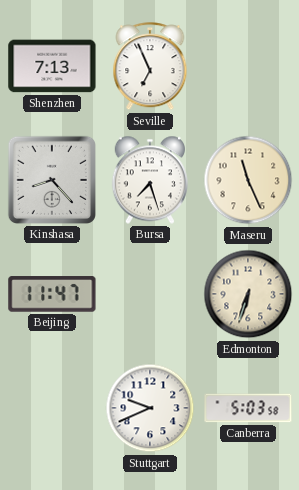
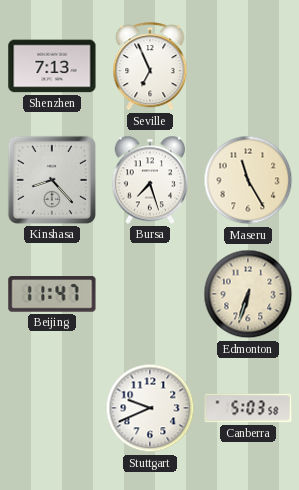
Maseru: 11:26 -> 11:25
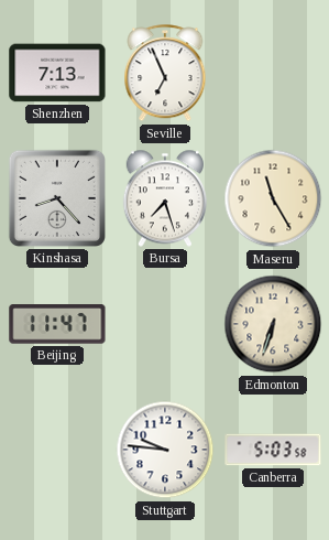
Stuttgart: 9:41 -> 9:46
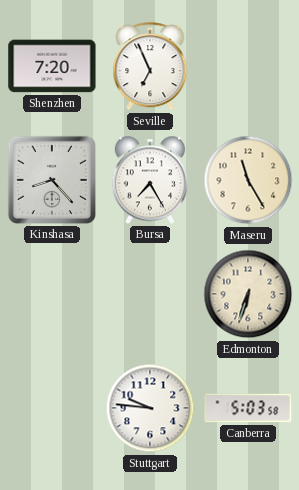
Shenzhen: 7:13 -> 7:20
Bursa: 7:27 -> 7:25
Beijing: 11:47 -> none
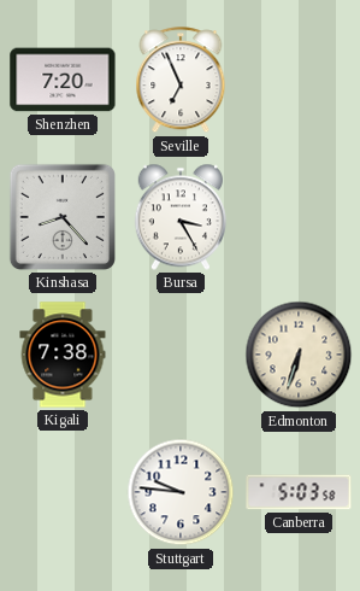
Bursa: 7:25 -> 3:25
Maseru: 11:25 -> none
Kigali: none -> 7:38
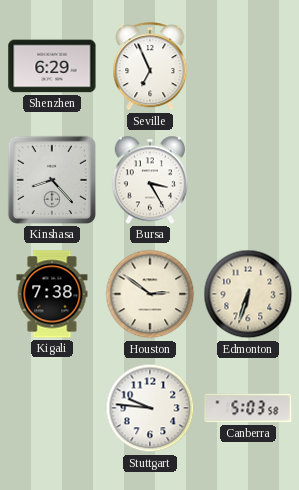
Shenzhen: 7:20 -> 6:29
Houston: none -> 2:51
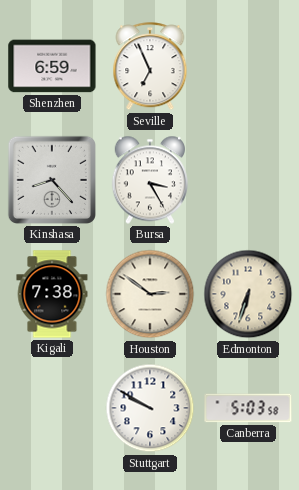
Shenzhen: 6:29 -> 6:59
Stuttgart: 9:46 -> 9:50
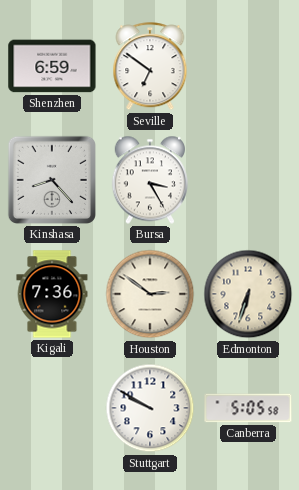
Seville: 6:56 -> 6:51
Kigali: 7:38 -> 7:36
Canberra: 5:03 -> 5:05
